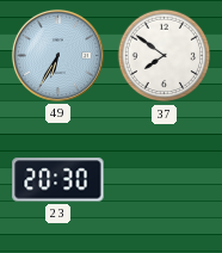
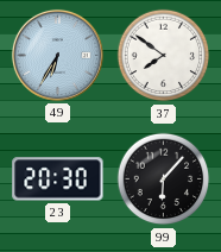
99: none -> 6:07
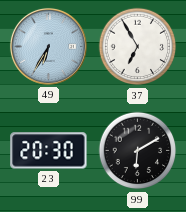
37: 7:51 -> 6:55
99: 6:07 -> 6:10
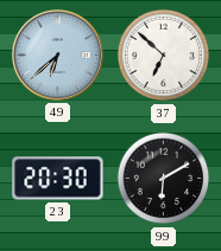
49: 6:35 -> 6:38
37: 6:55 -> 6:52
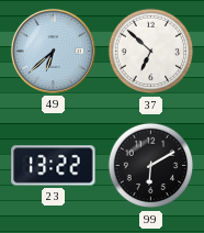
23: 20:30 -> 13:22
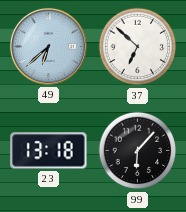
23: 13:22 -> 13:18
99: 6:10 -> 6:07
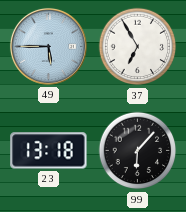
49: 6:38 -> 5:45
37: 6:52 -> 6:55
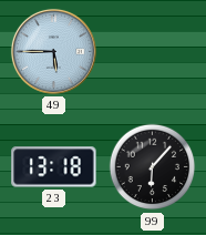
37: 6:55 -> none
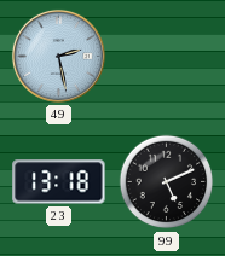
49: 5:45 -> 2:28
99: 6:07 -> 5:11
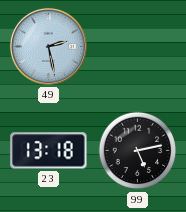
99: 5:11 -> 5:13
